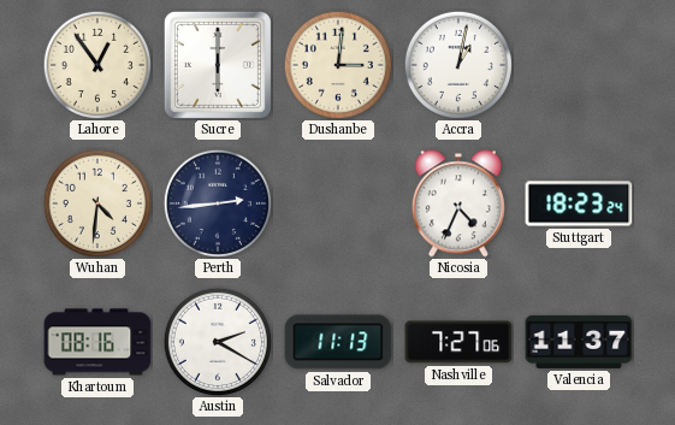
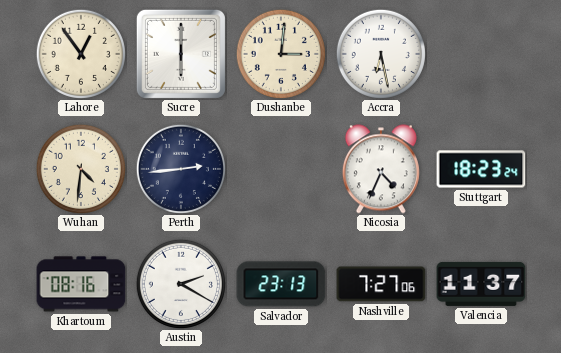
Accra: 1:02 -> 6:28
Salvador: 11:13 -> 23:13
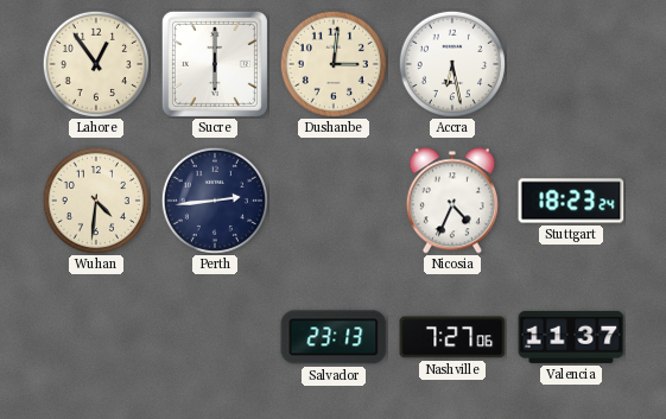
Khartoum: 08:16 -> none
Austin: 2:20 -> none
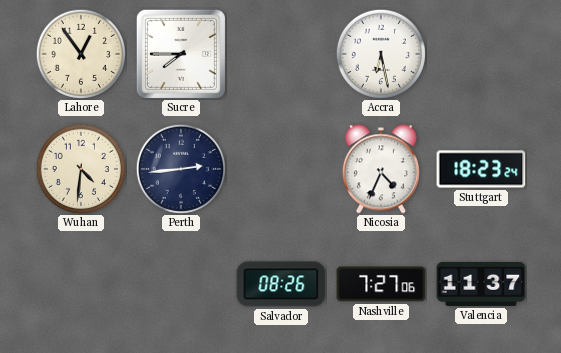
Sucre: 6:00 -> 7:45
Dushanbe: 3:01 -> none
Salvador: 23:13 -> 08:26
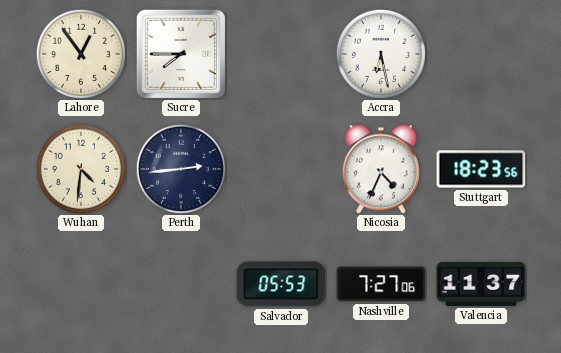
Stuttgart: 18:23:24 -> 18:23:56
Salvador: 08:26 -> 05:53
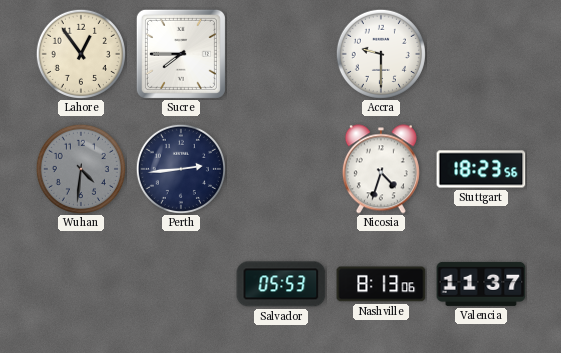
Accra: 6:28 -> 9:30
Wuhan dial: cream -> grey
Nicosia: 4:34 -> 4:33
Nashville: 7:27 -> 8:13
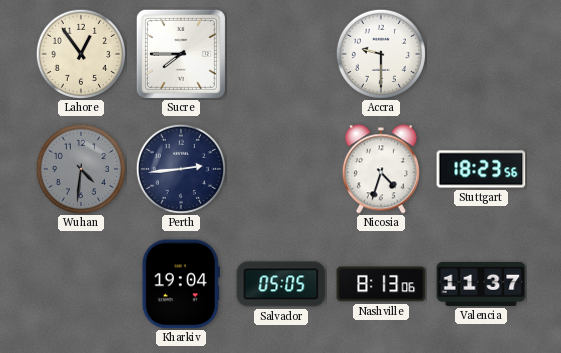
Kharkiv: none -> 19:04
Salvador: 05:53 -> 05:05
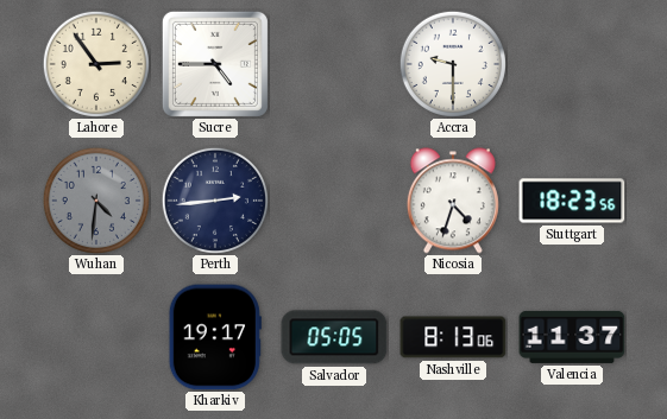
Lahore: 12:54 -> 2:54
Sucre: 7:45 -> 4:45
Kharkiv: 19:04 -> 19:17
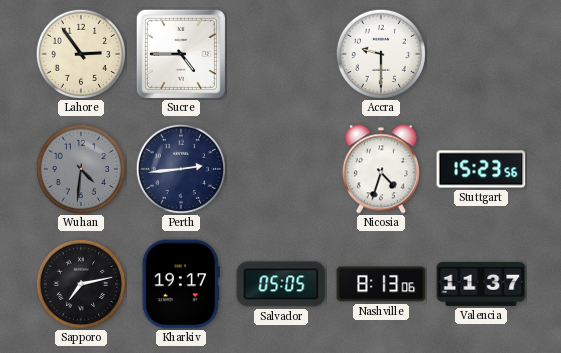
Stuttgart: 18:23 -> 15:23
Sapporo: none -> 7:13
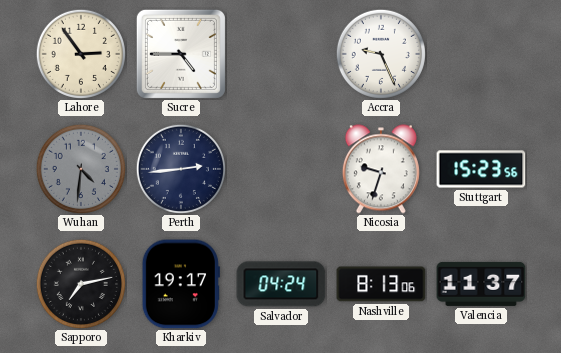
Accra: 9:30 -> 9:26
Nicosia: 4:33 -> 9:33
Salvador: 05:05 -> 04:24
